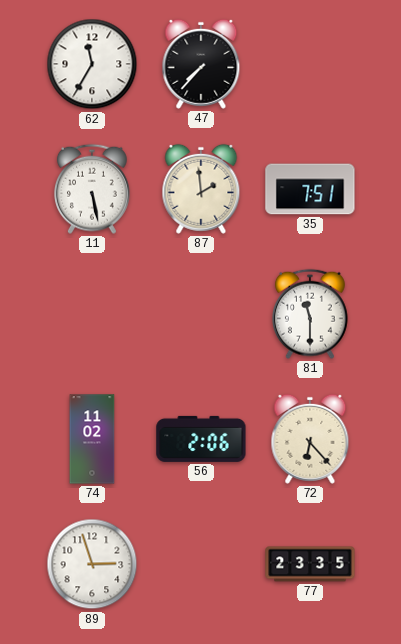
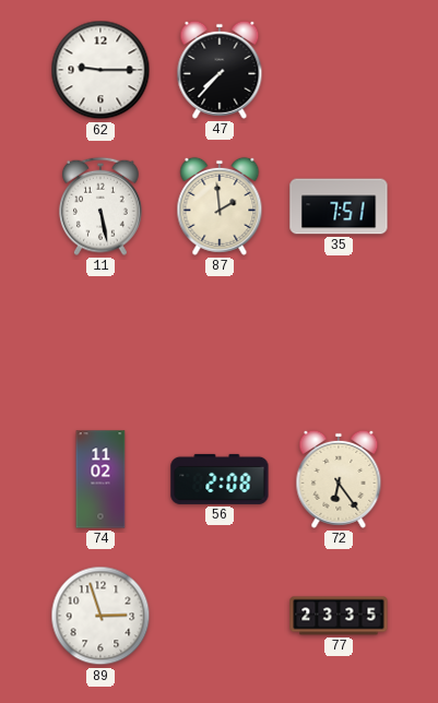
62: 11:35 -> 9:15
81: 11:30 -> none
56: 2:06 -> 2:08
72: 6:23 -> 6:24
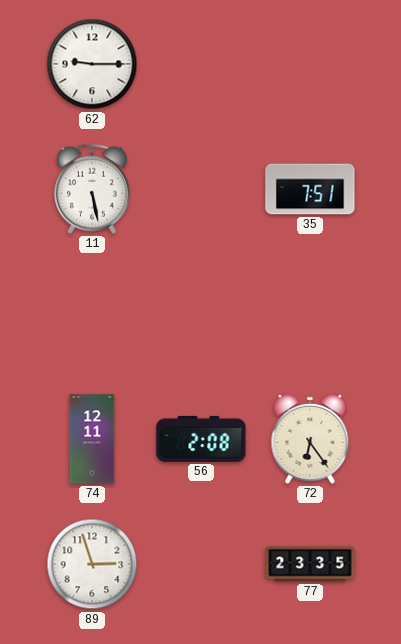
47: 7:37 -> none
87: 1:59 -> none
74: 11:02 -> 12:11
